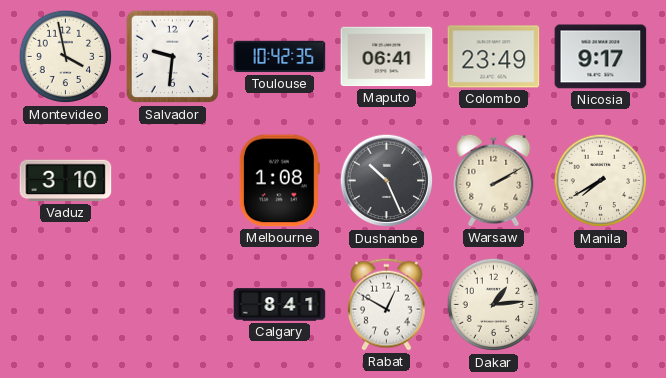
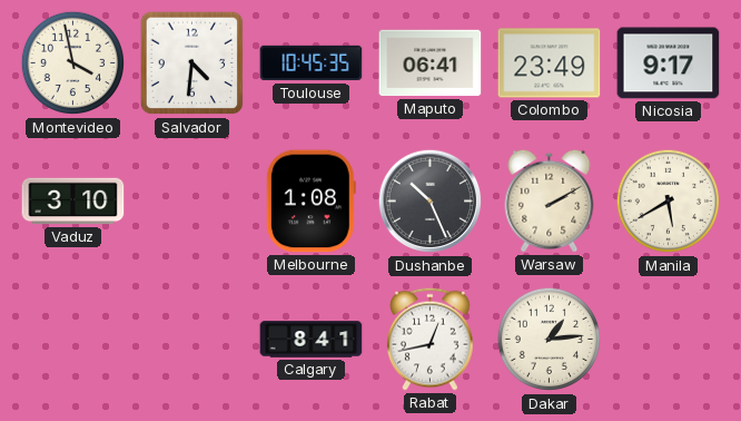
Salvador: 9:31 -> 4:31
Toulouse: 10:42 -> 10:45
Manila: 7:40 -> 5:40
Rabat: 12:50 -> 12:43
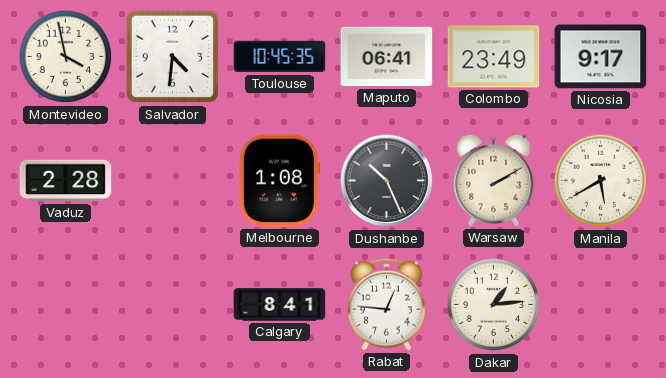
Vaduz: 3:10 -> 2:28
Rabat: 12:43 -> 12:46
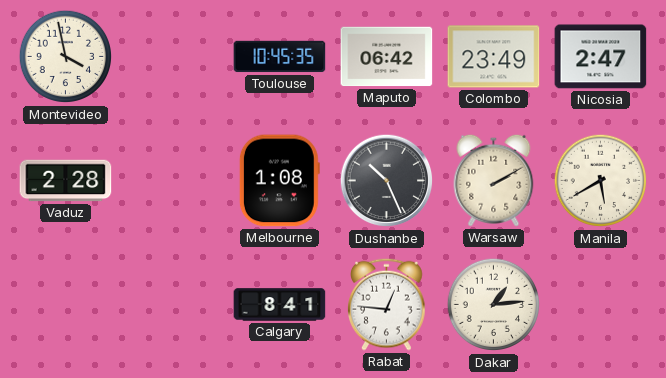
Salvador: 4:31 -> none
Maputo: 06:41 -> 06:42
Nicosia: 9:17 -> 2:47
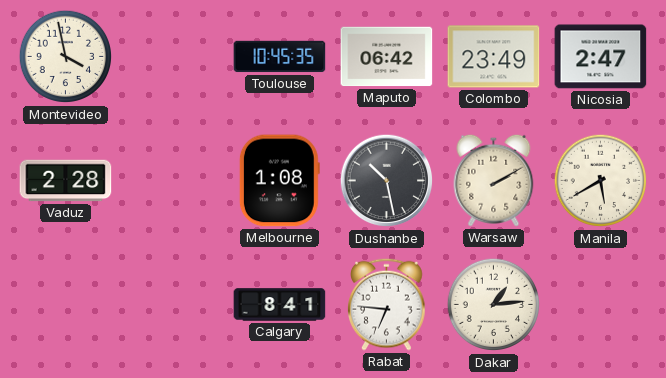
Dushanbe: 10:26 -> 10:28
Rabat: 12:46 -> 6:46
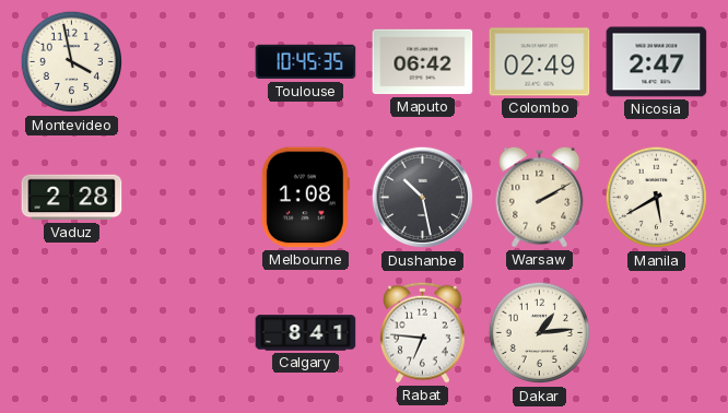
Colombo: 23:49 -> 02:49
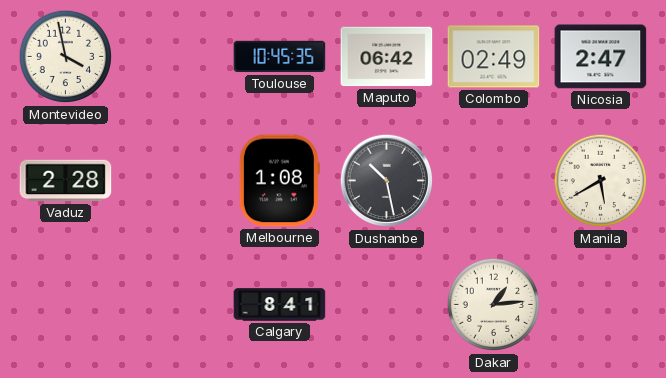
Warsaw: 2:10 -> none
Rabat: 6:46 -> none
